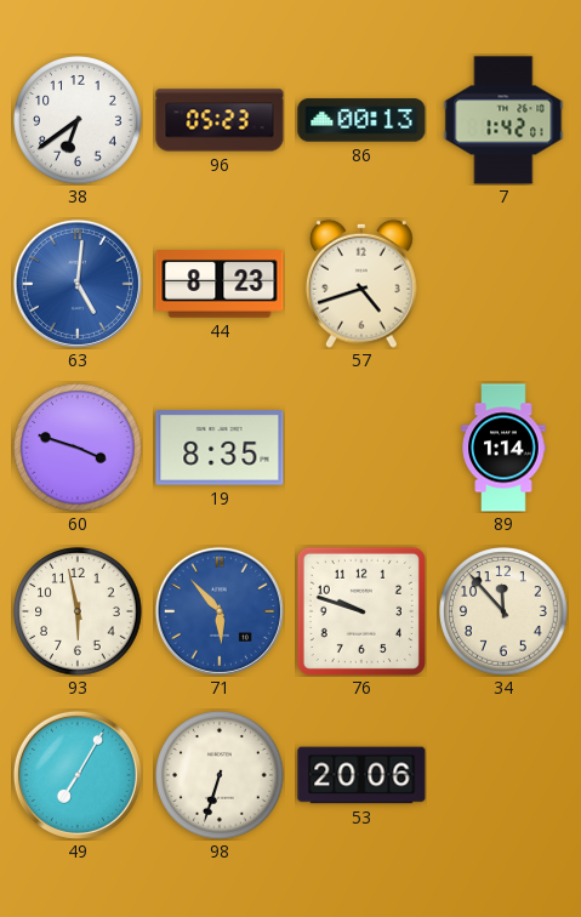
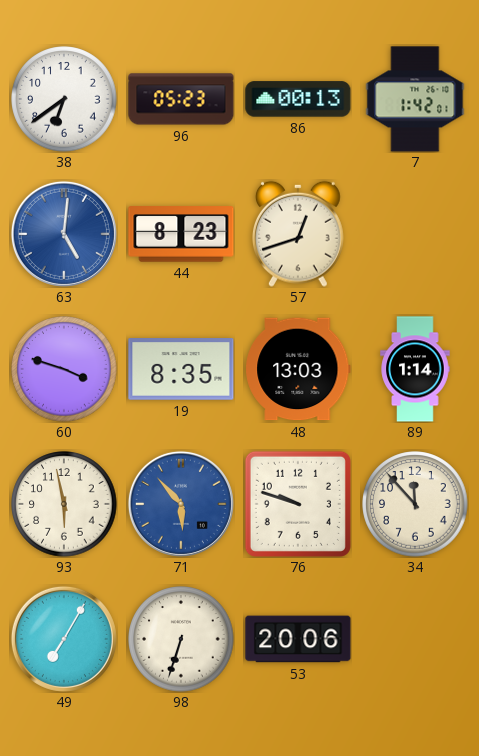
57: 4:42 -> 12:42
48: none -> 13:03
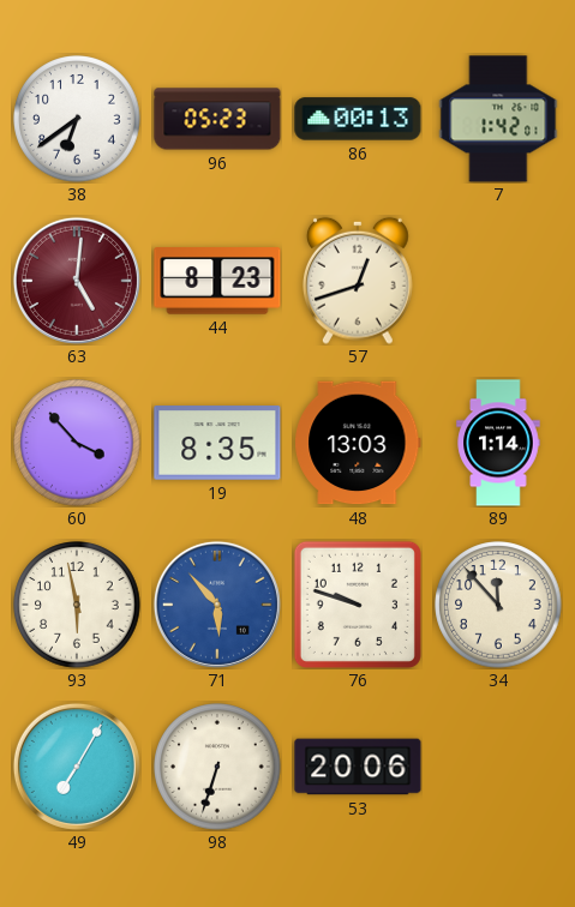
63 dial: blue -> burgundy
60: 3:48 -> 3:53
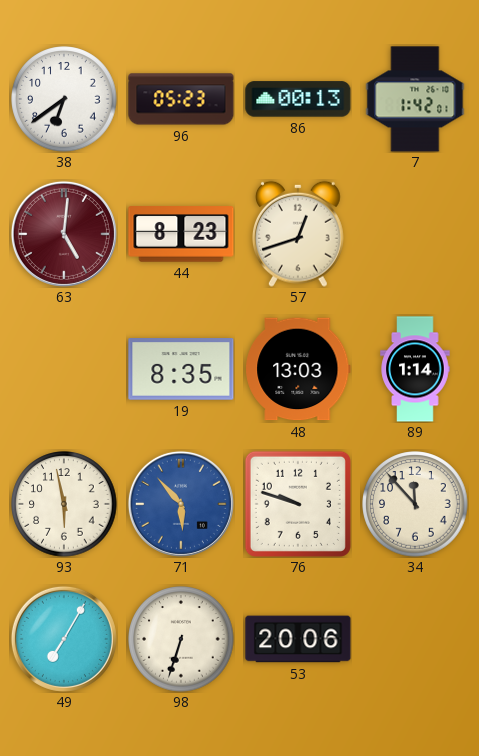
60: 3:53 -> none
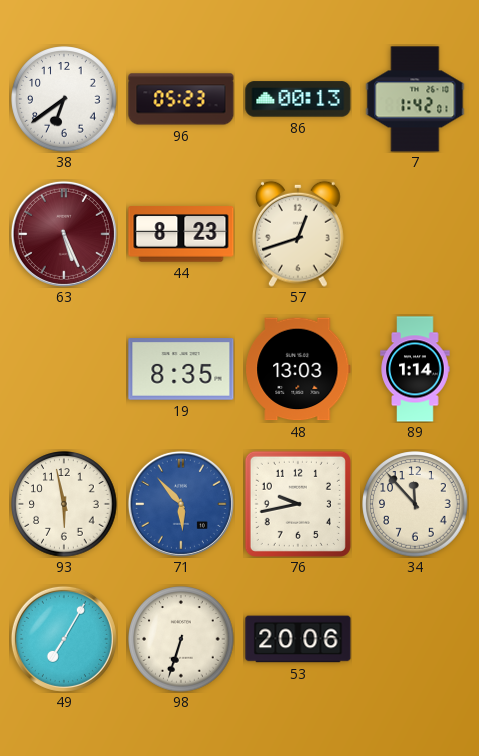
63: 5:01 -> 5:26
76: 9:48 -> 9:43
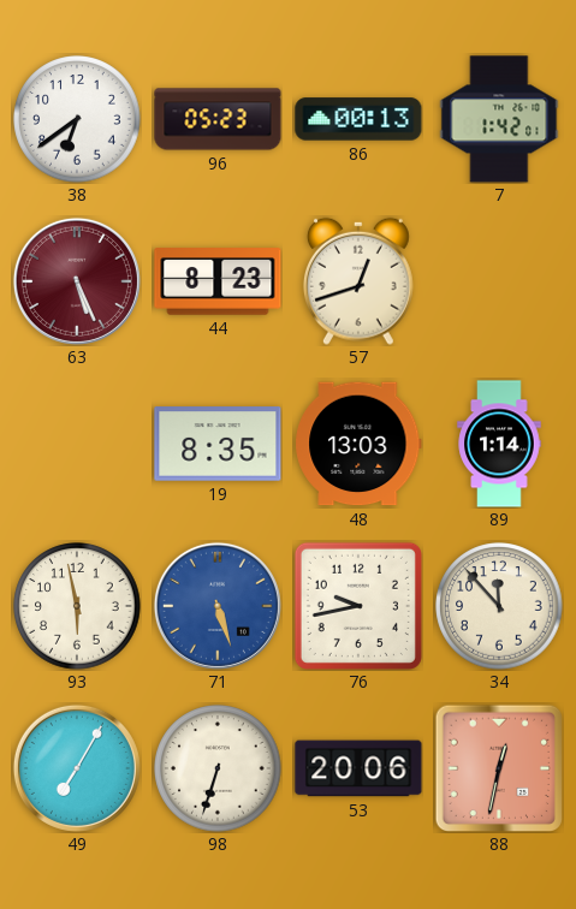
71: 5:53 -> 5:27
88: none -> 12:32
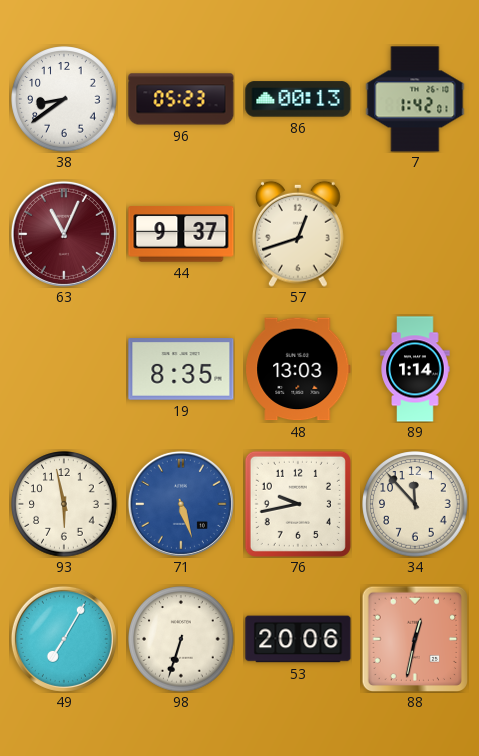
38: 6:39 -> 8:39
63: 5:26 -> 11:04
44: 8:23 -> 9:37
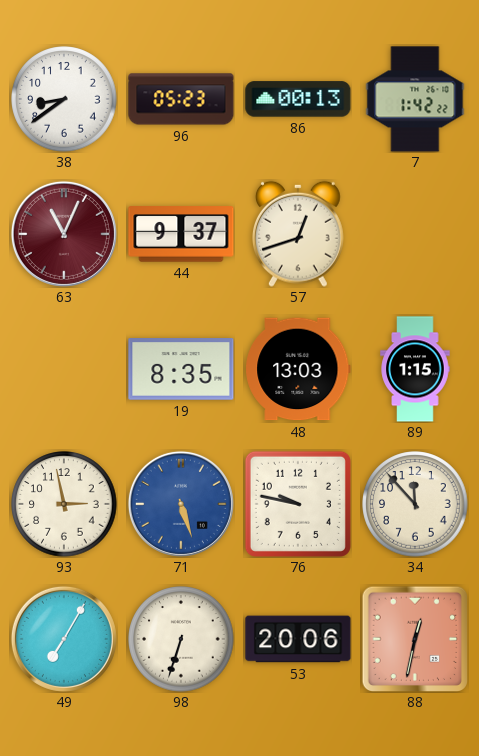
7: 1:42:01 -> 1:42:22
89: 1:14 -> 1:15
93: 5:58 -> 2:58
76: 9:43 -> 9:47
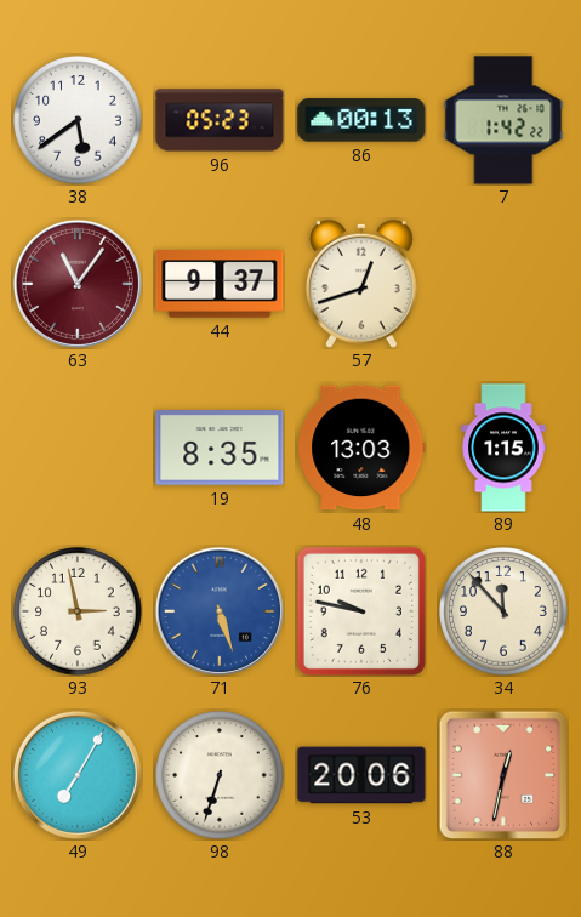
38: 8:39 -> 5:39
63: 11:04 -> 11:06
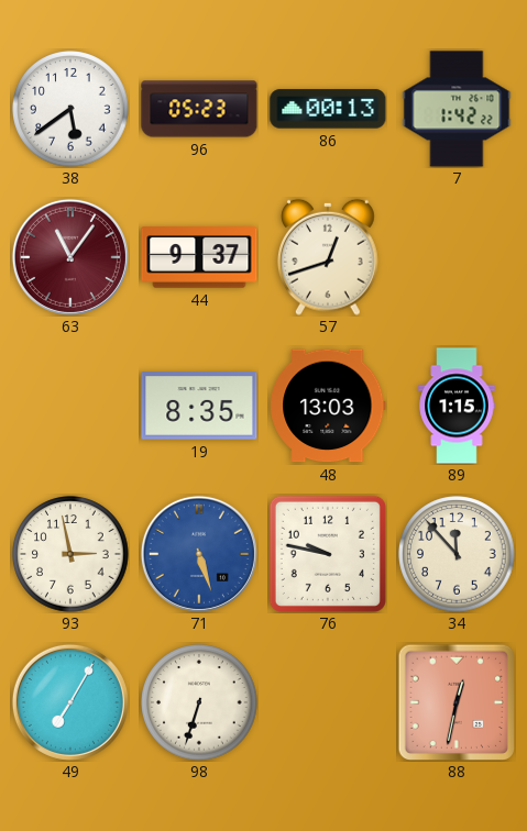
53: 20:06 -> none
